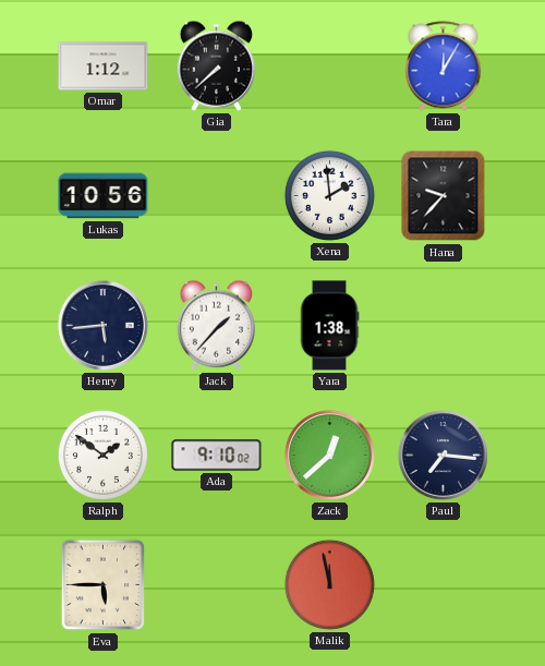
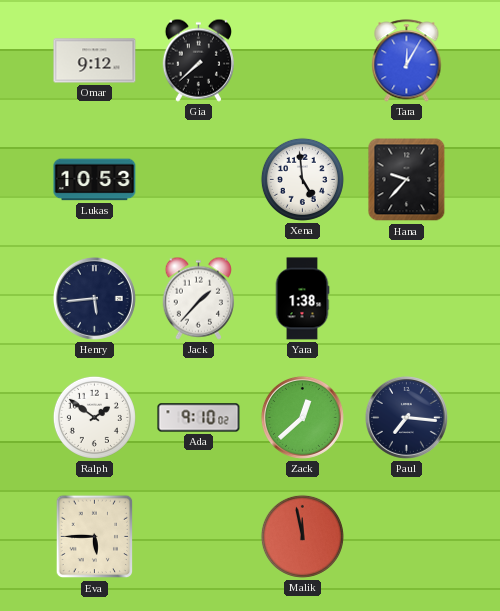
Omar: 1:12 -> 9:12
Lukas: 10:56 -> 10:53
Xena: 1:59 -> 4:59
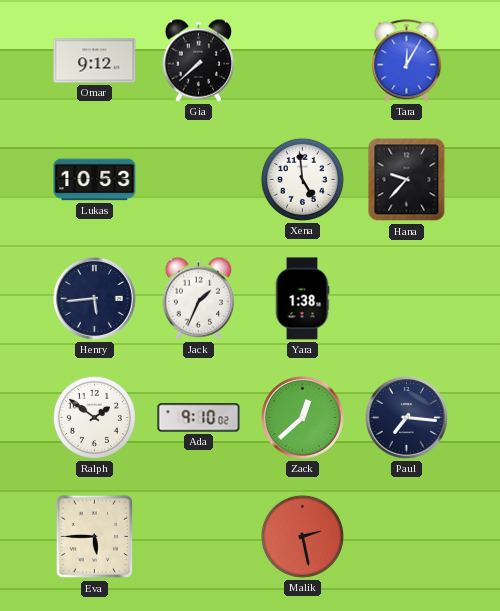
Jack: 1:37 -> 1:34
Malik: 11:58 -> 2:28
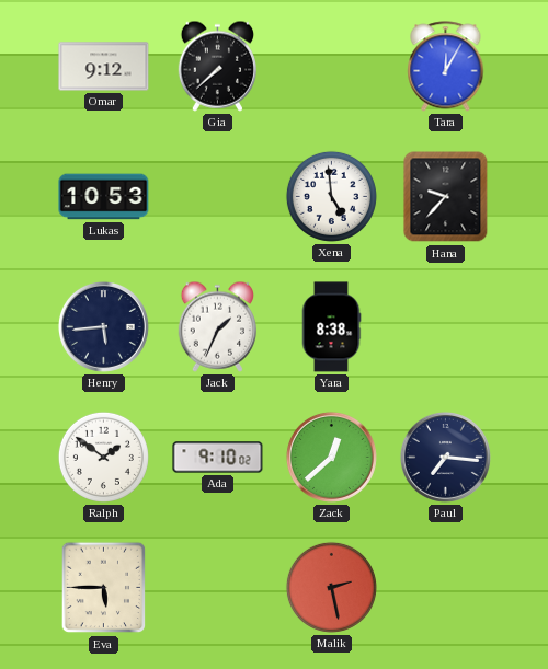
Yara: 1:38 -> 8:38
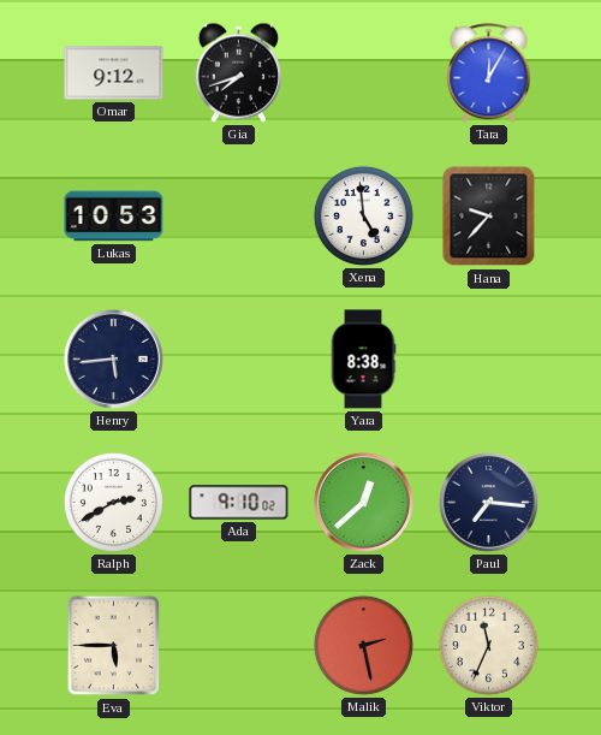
Gia: 7:38 -> 7:42
Jack: 1:34 -> none
Ralph: 1:51 -> 2:40
Viktor: none -> 11:34
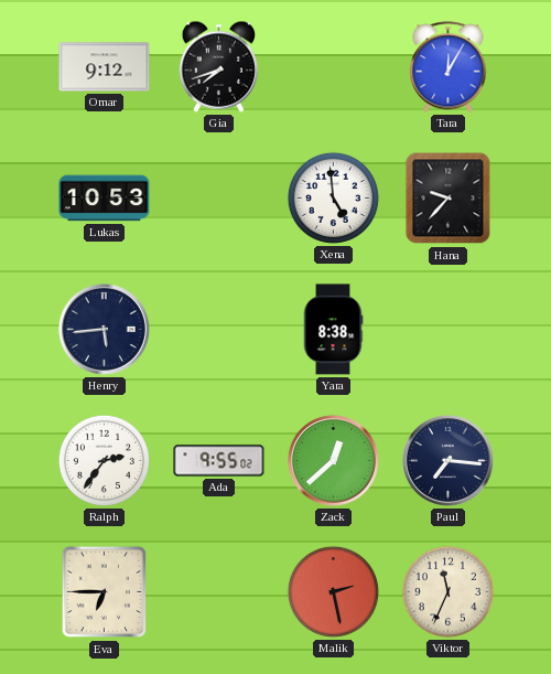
Ralph: 2:40 -> 2:36
Ada: 9:10 -> 9:55
Eva: 5:45 -> 6:45
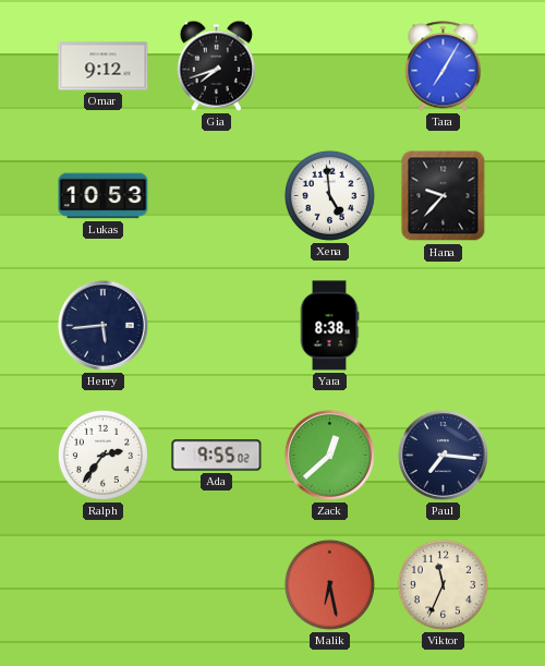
Tara: 12:05 -> 7:05
Eva: 6:45 -> none
Malik: 2:28 -> 6:28
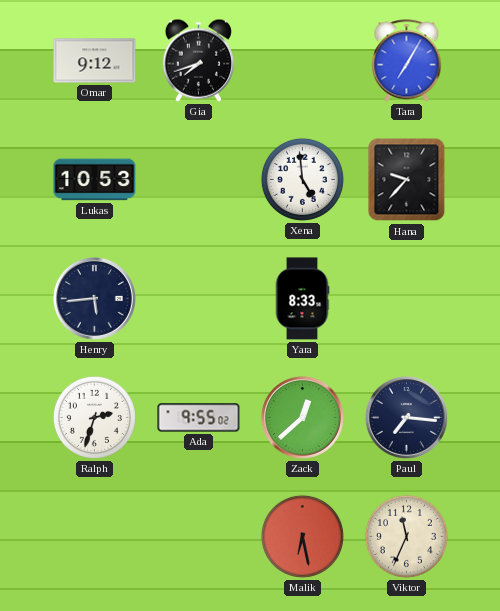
Yara: 8:38 -> 8:33
Ralph: 2:36 -> 2:33
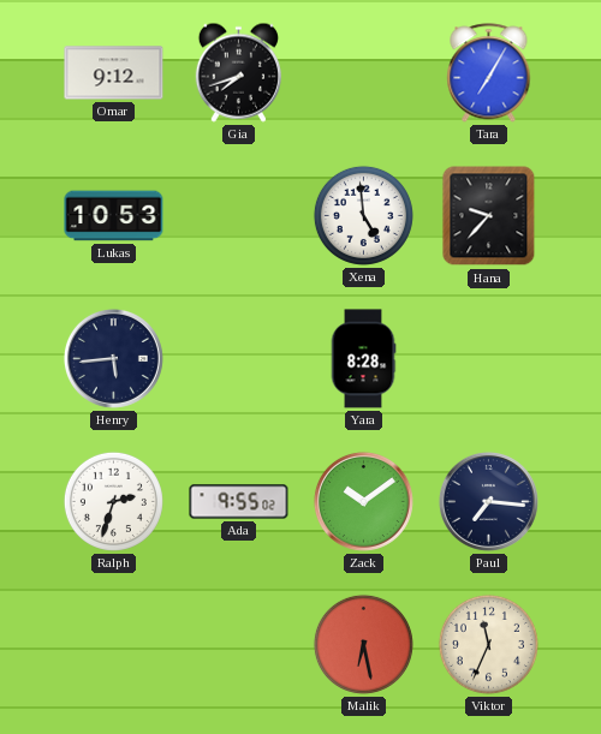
Yara: 8:33 -> 8:28
Zack: 12:38 -> 10:09
